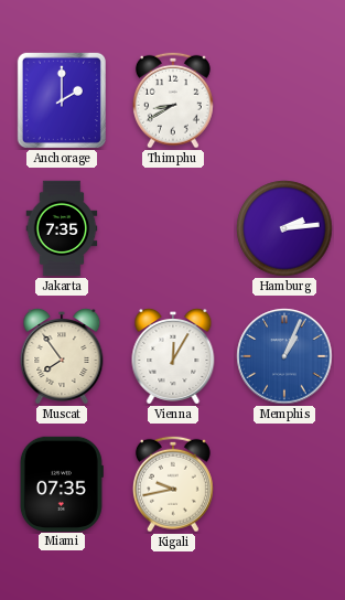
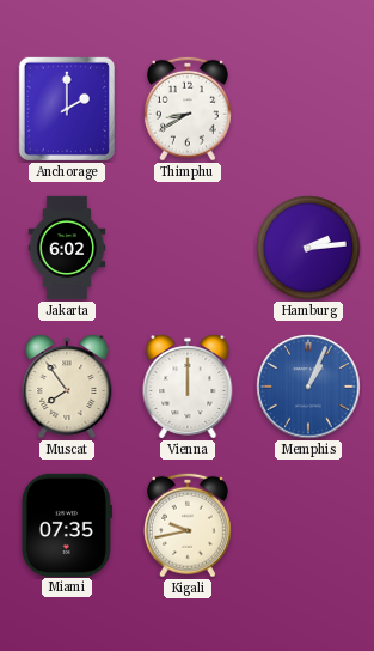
Jakarta: 7:35 -> 6:02
Vienna: 12:05 -> 12:00
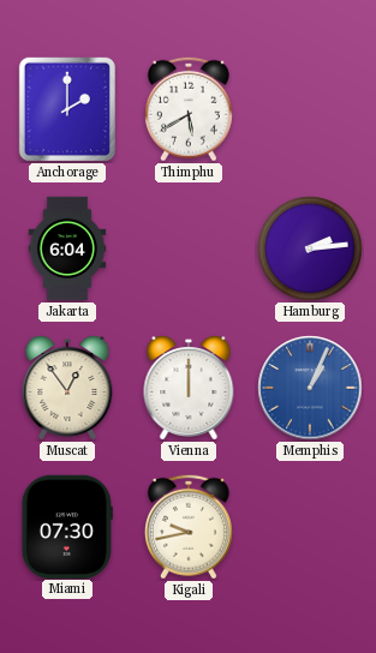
Thimphu: 8:40 -> 5:40
Jakarta: 6:02 -> 6:04
Muscat: 7:54 -> 12:54
Miami: 07:35 -> 07:30
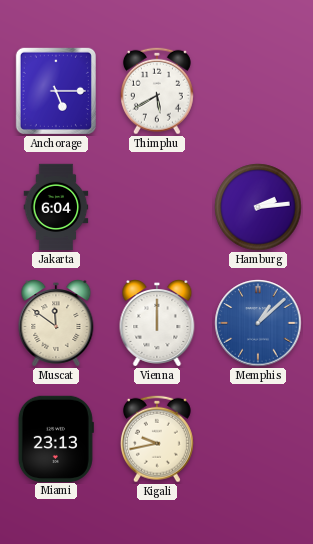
Anchorage: 2:00 -> 5:15
Muscat: 12:54 -> 11:51
Memphis: 1:04 -> 1:08
Miami: 07:30 -> 23:13
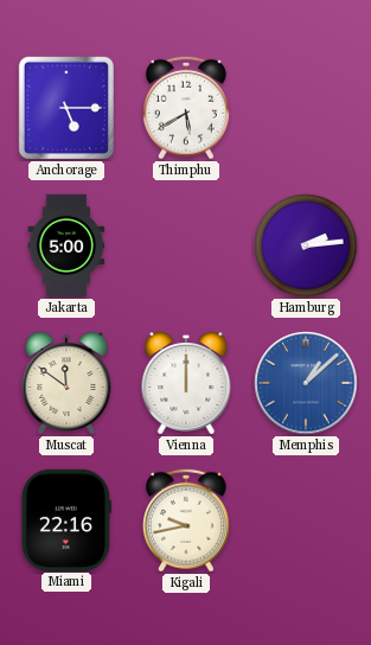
Jakarta: 6:04 -> 5:00
Miami: 23:13 -> 22:16
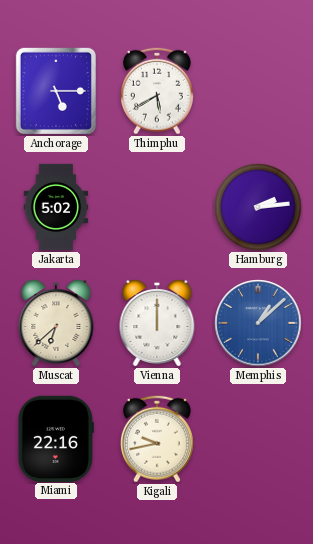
Jakarta: 5:00 -> 5:02
Muscat: 11:51 -> 6:38
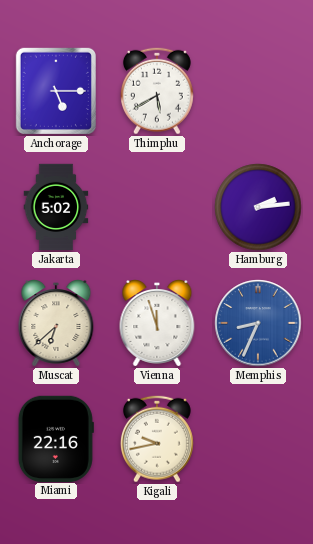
Vienna: 12:00 -> 11:57
Memphis: 1:08 -> 8:34
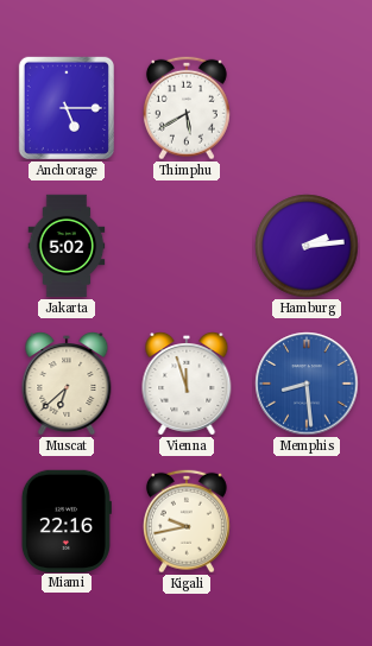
Memphis: 8:34 -> 8:29
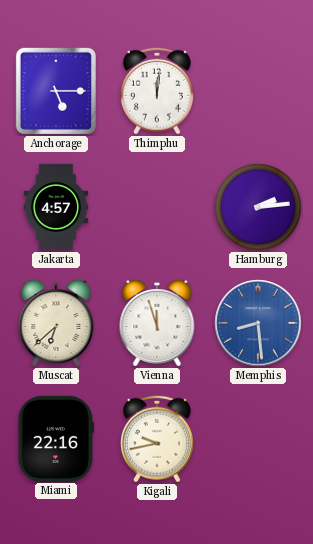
Thimphu: 5:40 -> 12:01
Jakarta: 5:02 -> 4:57
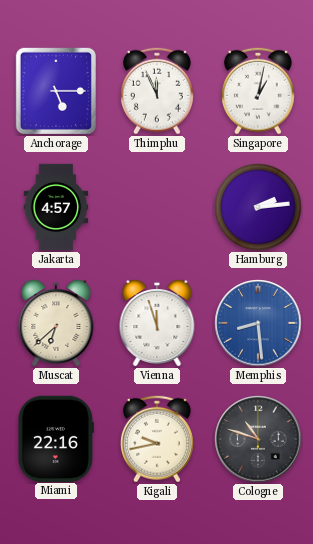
Thimphu: 12:01 -> 11:56
Singapore: none -> 1:02
Cologne: none -> 10:48
